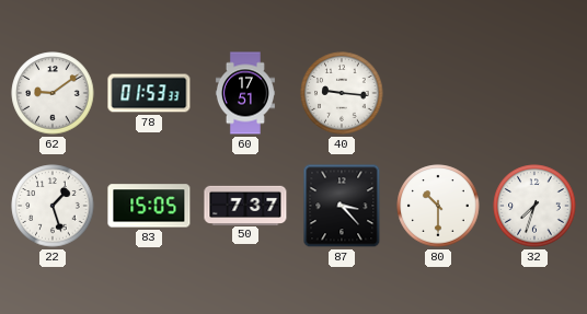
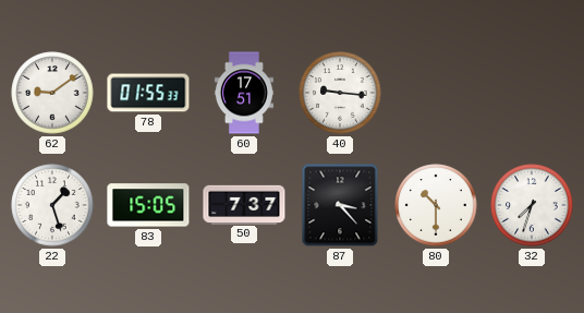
78: 01:53 -> 01:55
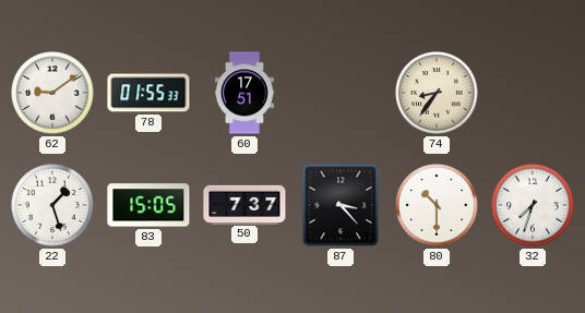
40: 9:16 -> none
74: none -> 8:36
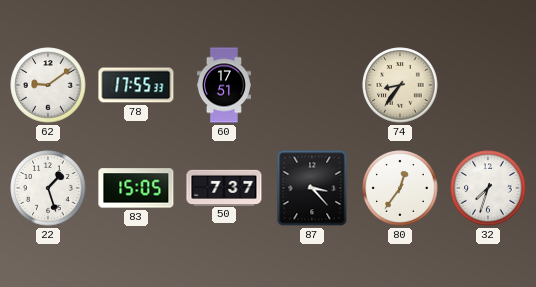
78: 01:55 -> 17:55
80: 10:30 -> 12:36
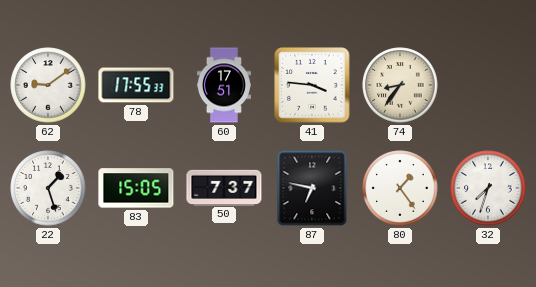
41: none -> 3:46
87: 3:23 -> 6:47
80: 12:36 -> 1:24
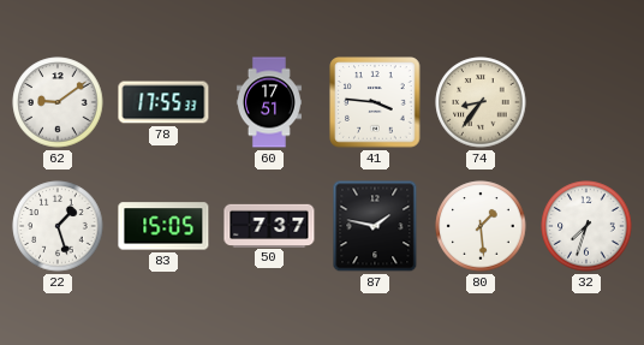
87: 6:47 -> 1:47
80: 1:24 -> 1:29
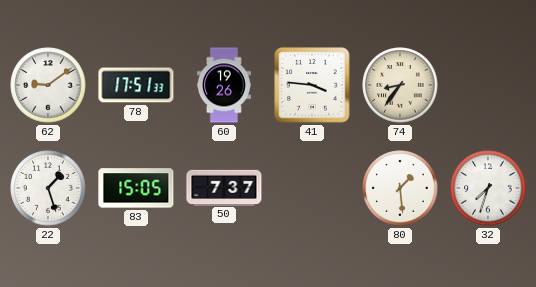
78: 17:55 -> 17:51
60: 17:51 -> 19:26
87: 1:47 -> none
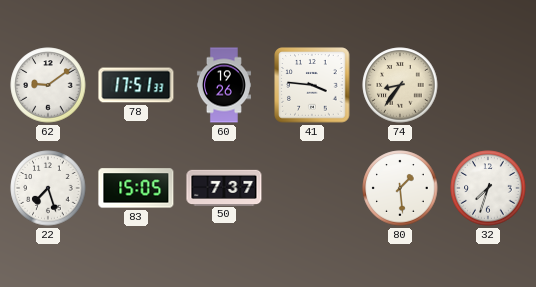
22: 1:27 -> 7:27
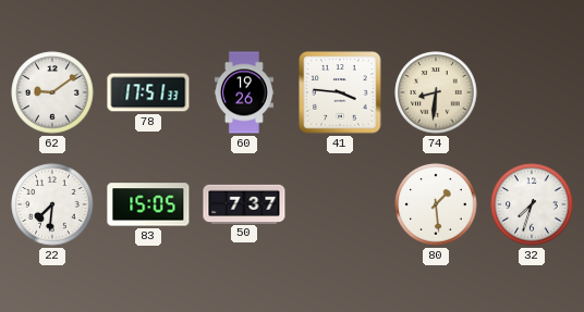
74: 8:36 -> 8:31
22: 7:27 -> 7:31
